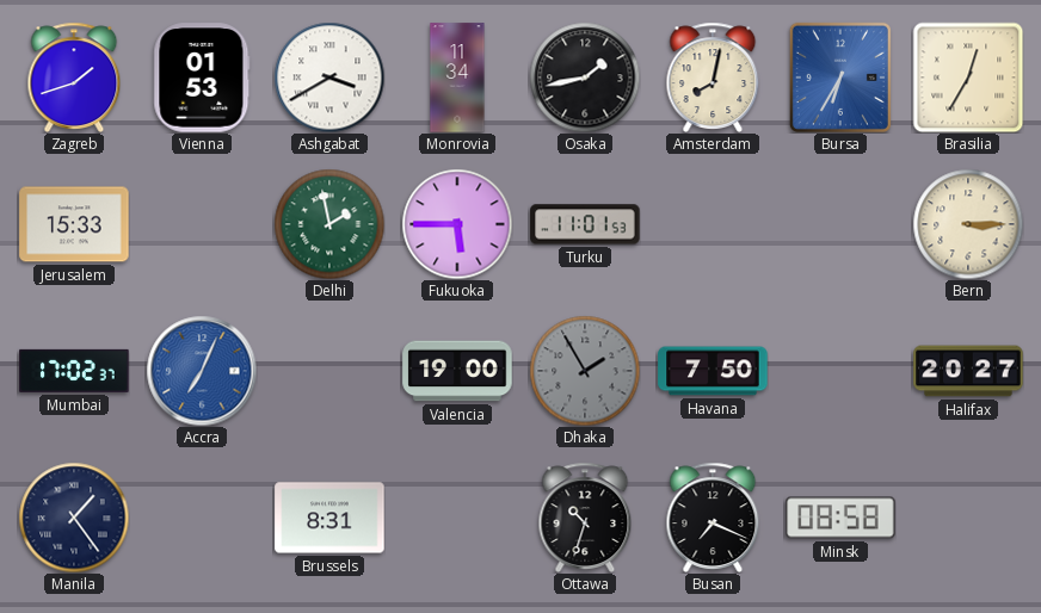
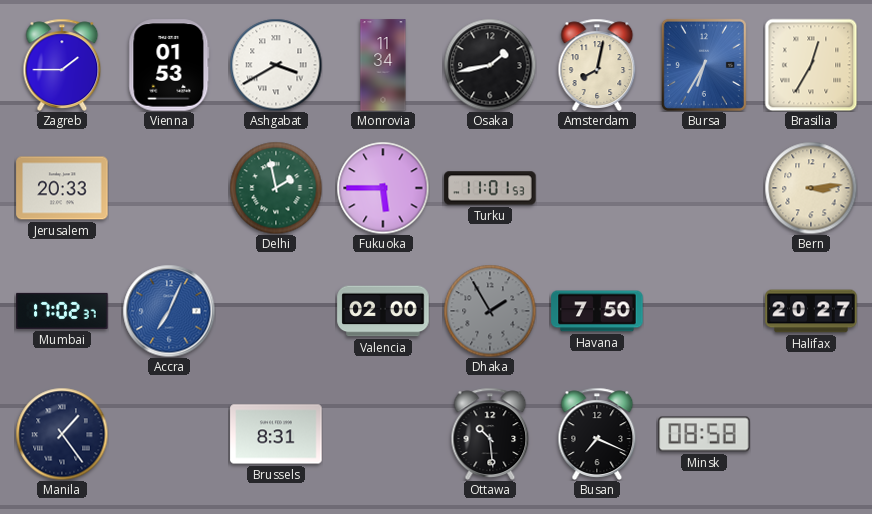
Zagreb: 1:42 -> 1:45
Jerusalem: 15:33 -> 20:33
Bern: 3:15 -> 3:14
Valencia: 19:00 -> 02:00
Ottawa: 10:33 -> 10:29
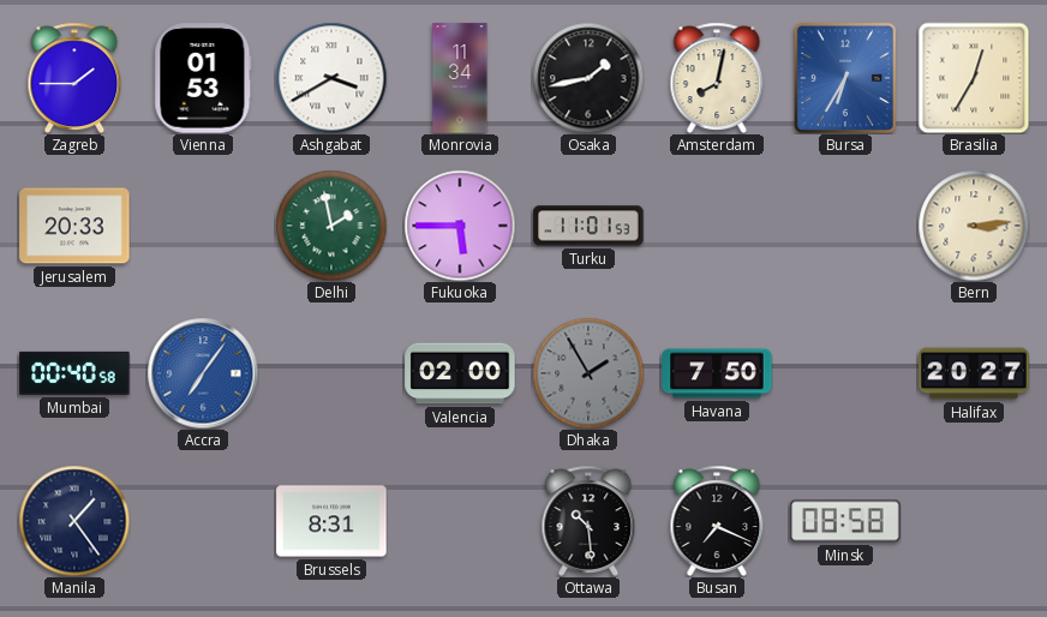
Mumbai: 17:02 -> 00:40
Accra: 7:04 -> 7:06
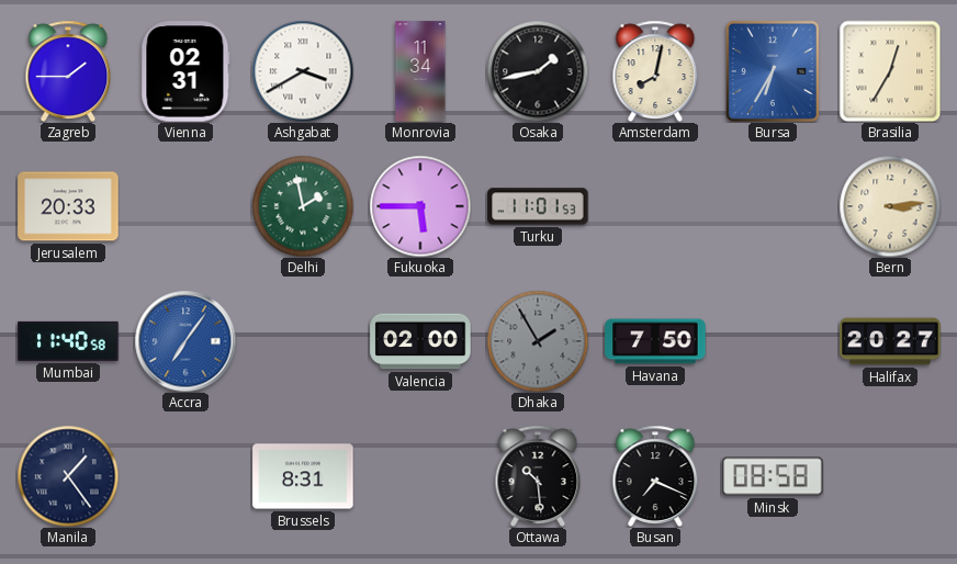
Vienna: 01:53 -> 02:31
Mumbai: 00:40 -> 11:40
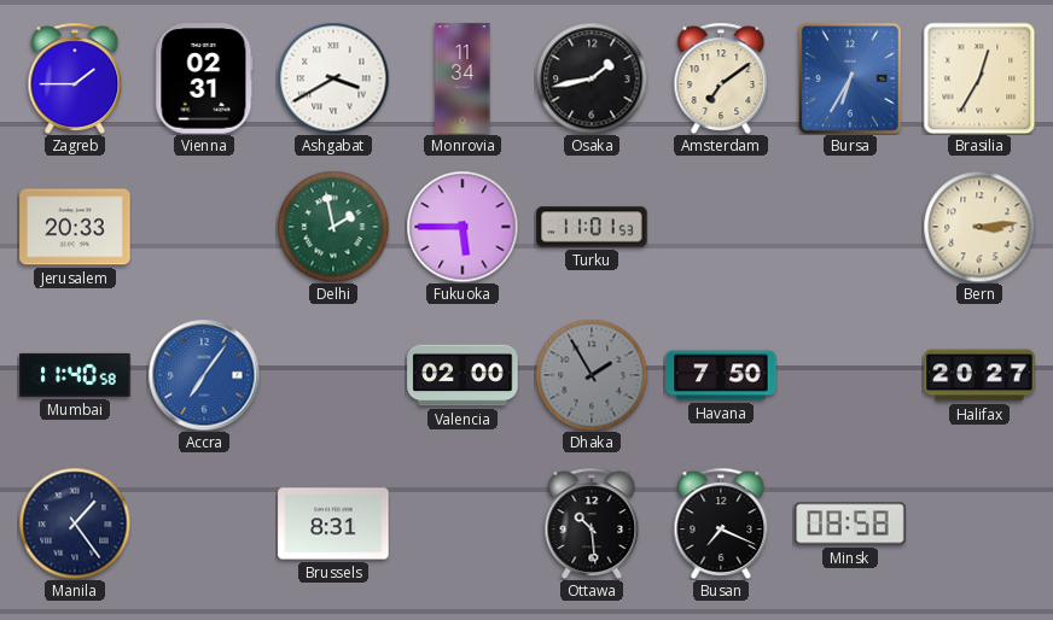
Amsterdam: 8:02 -> 7:09
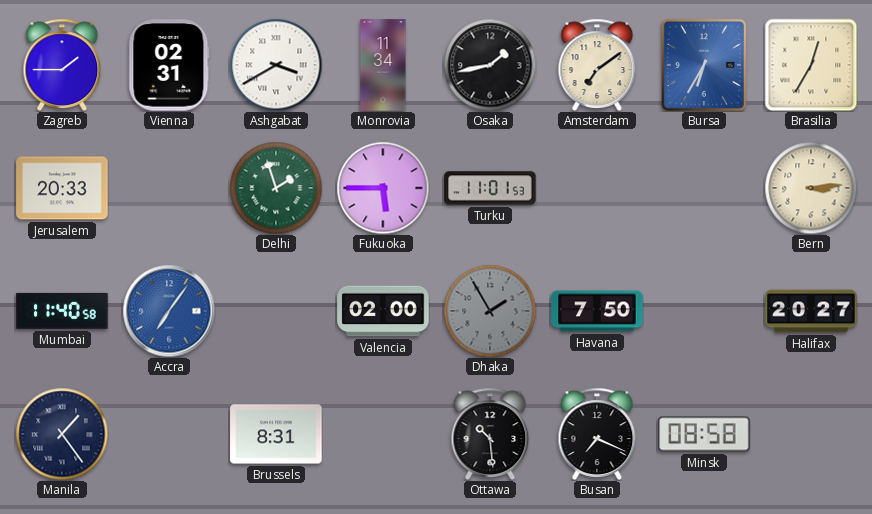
Delhi: 1:58 -> 1:57
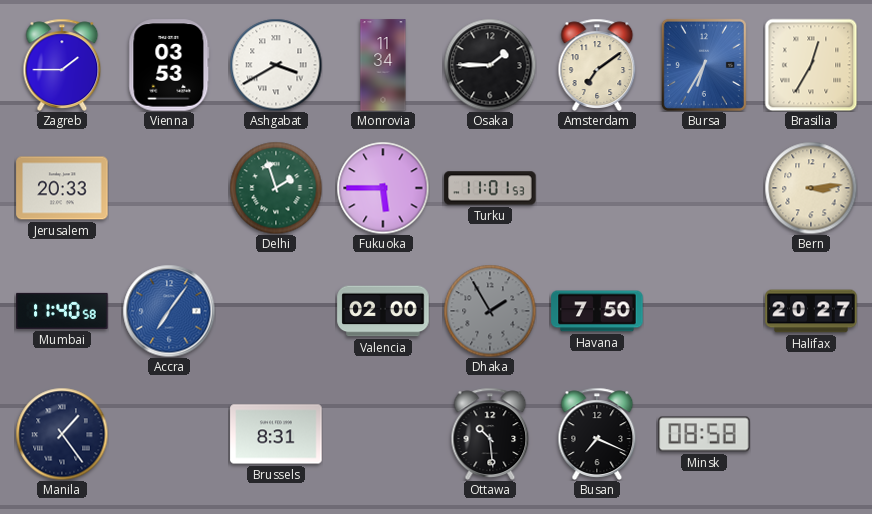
Vienna: 02:31 -> 03:53
Osaka: 1:43 -> 1:45
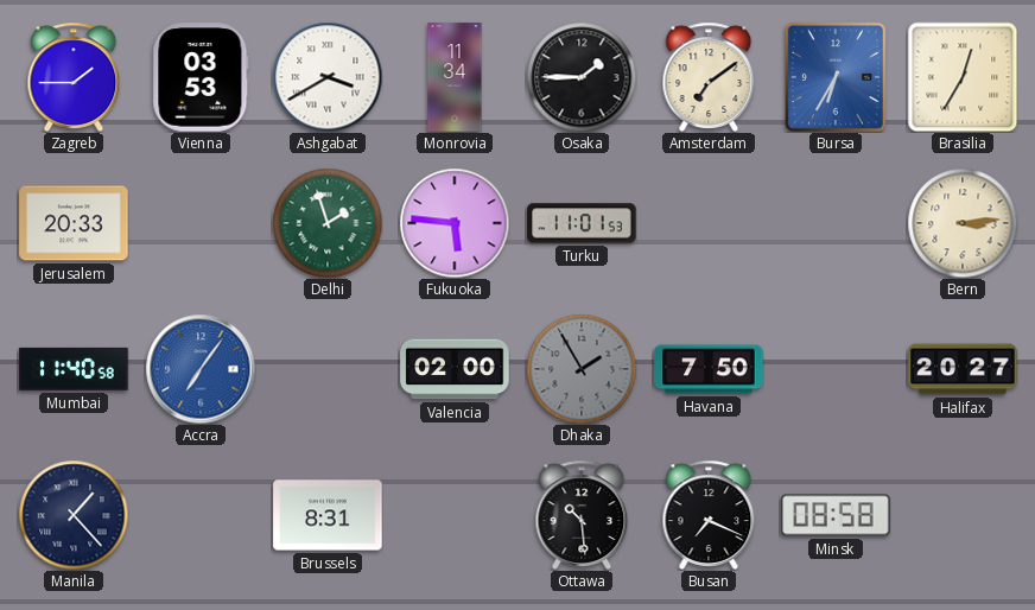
Fukuoka: 5:45 -> 5:46
Manila: 1:24 -> 1:23
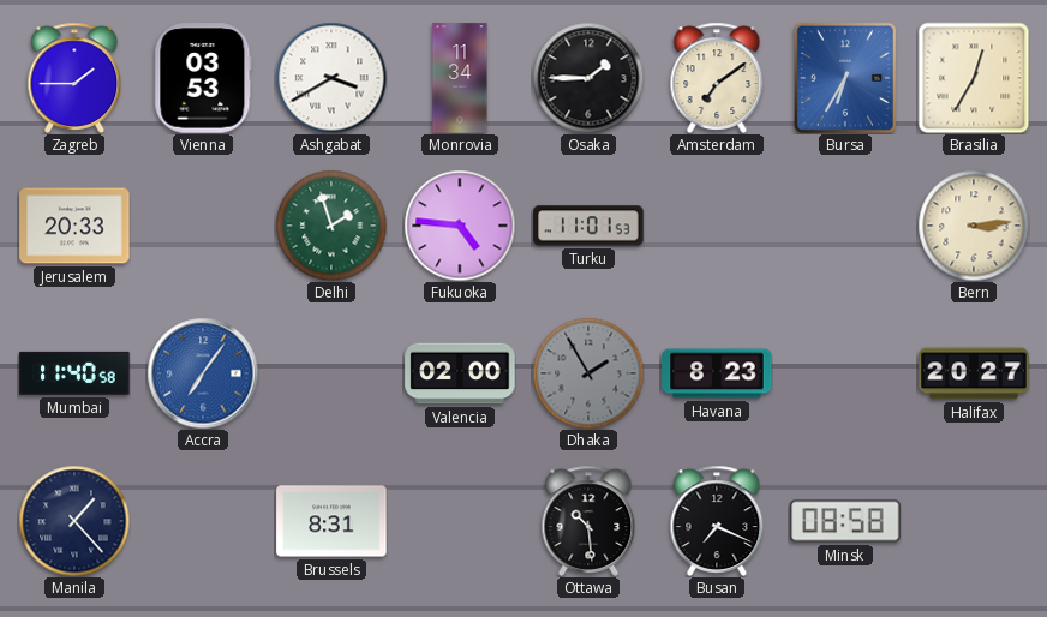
Fukuoka: 5:46 -> 4:46
Havana: 7:50 -> 8:23
